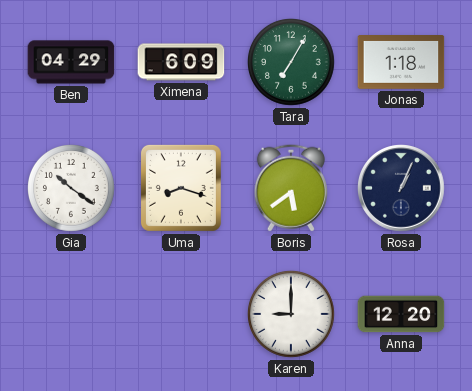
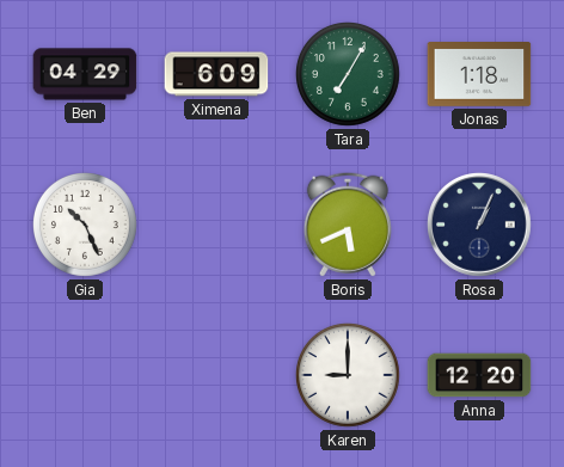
Gia: 10:21 -> 10:26
Uma: 8:18 -> none
Boris: 5:39 -> 5:41
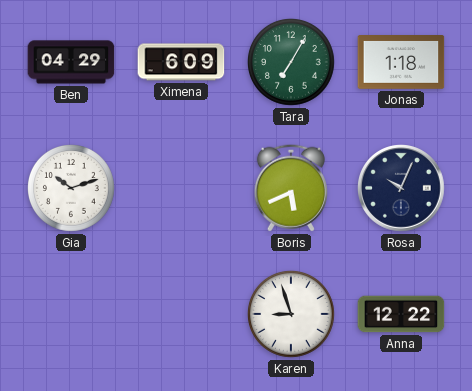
Gia: 10:26 -> 10:12
Rosa: 1:04 -> 10:04
Karen: 9:00 -> 8:57
Anna: 12:20 -> 12:22
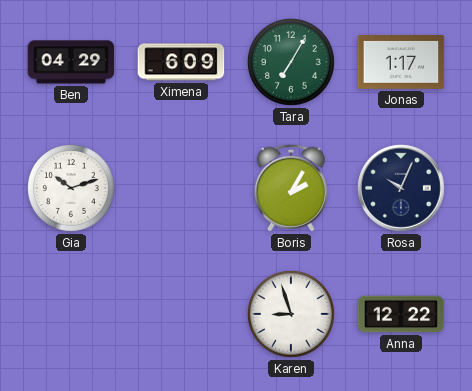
Jonas: 1:18 -> 1:17
Boris: 5:41 -> 2:05
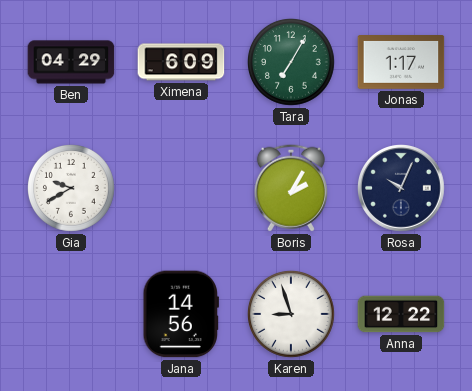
Gia: 10:12 -> 9:40
Jana: none -> 14:56
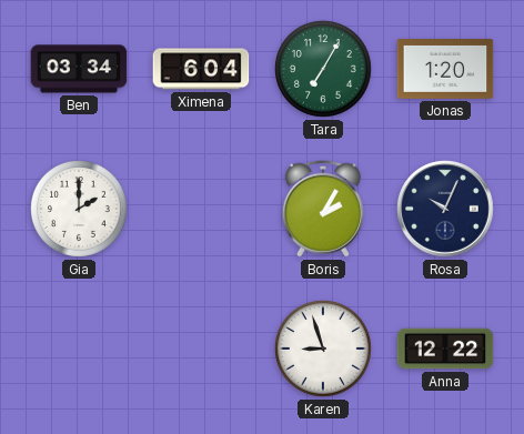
Ben: 04:29 -> 03:34
Ximena: 6:09 -> 6:04
Jonas: 1:17 -> 1:20
Gia: 9:40 -> 2:00
Jana: 14:56 -> none
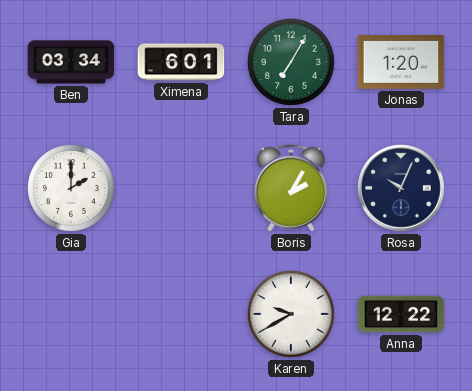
Ximena: 6:04 -> 6:01
Karen: 8:57 -> 9:40
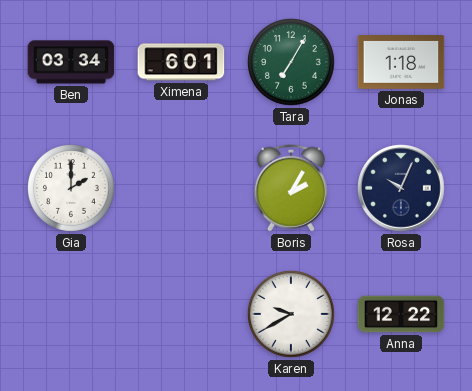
Jonas: 1:20 -> 1:18
